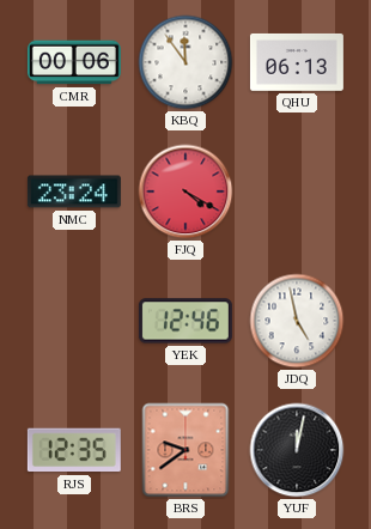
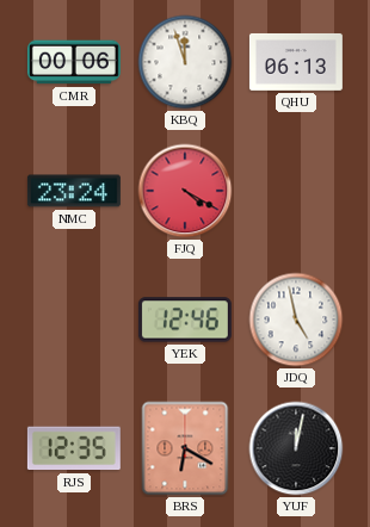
KBQ: 11:54 -> 11:57
BRS: 9:39 -> 6:20
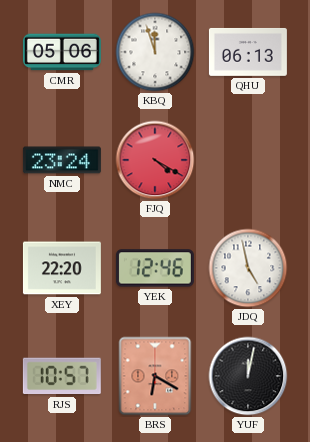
CMR: 00:06 -> 05:06
XEY: none -> 22:20
RJS: 12:35 -> 10:57
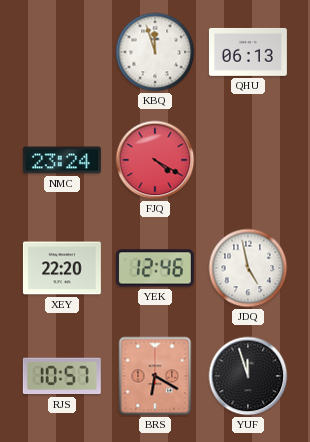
CMR: 05:06 -> none
YUF: 12:02 -> 11:57
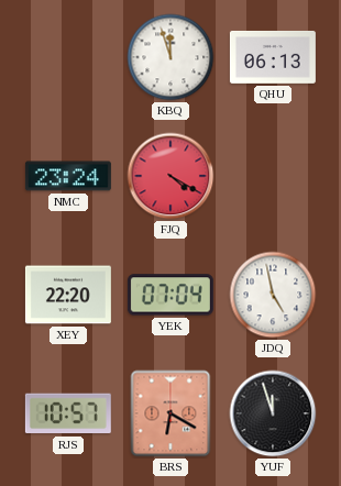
YEK: 12:46 -> 07:04
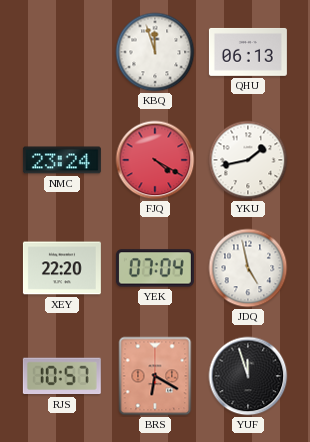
YKU: none -> 1:43
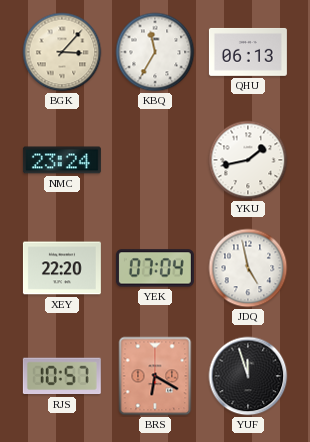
BGK: none -> 3:07
KBQ: 11:57 -> 11:35
FJQ: 4:20 -> none
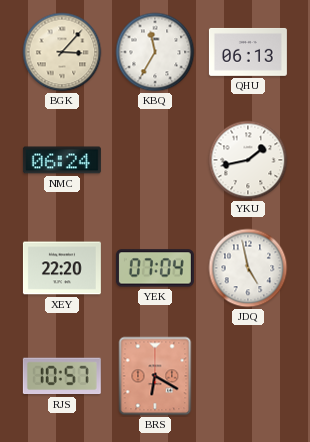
NMC: 23:24 -> 06:24
YUF: 11:57 -> none
